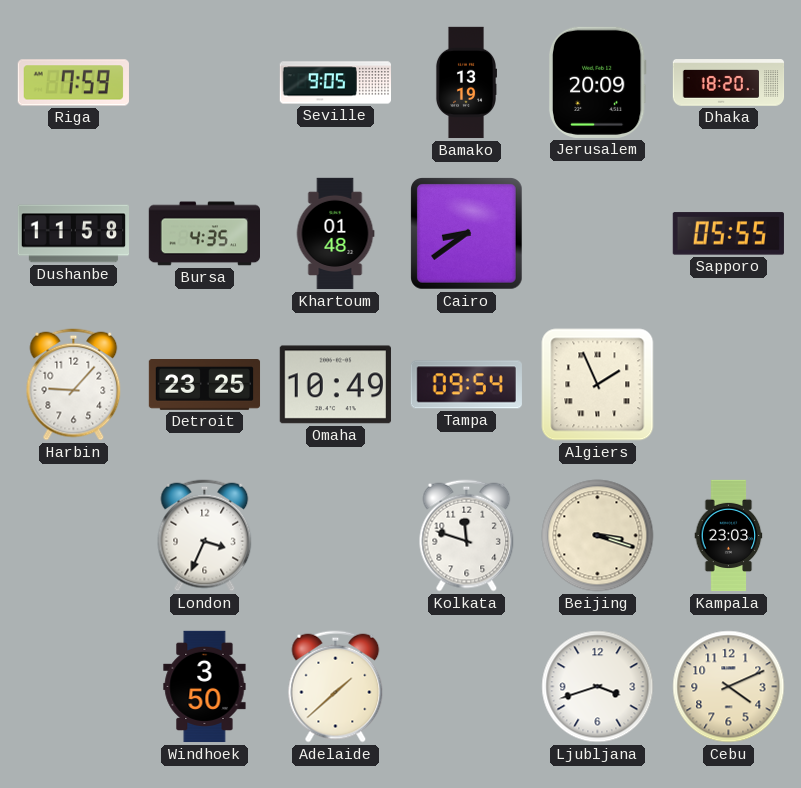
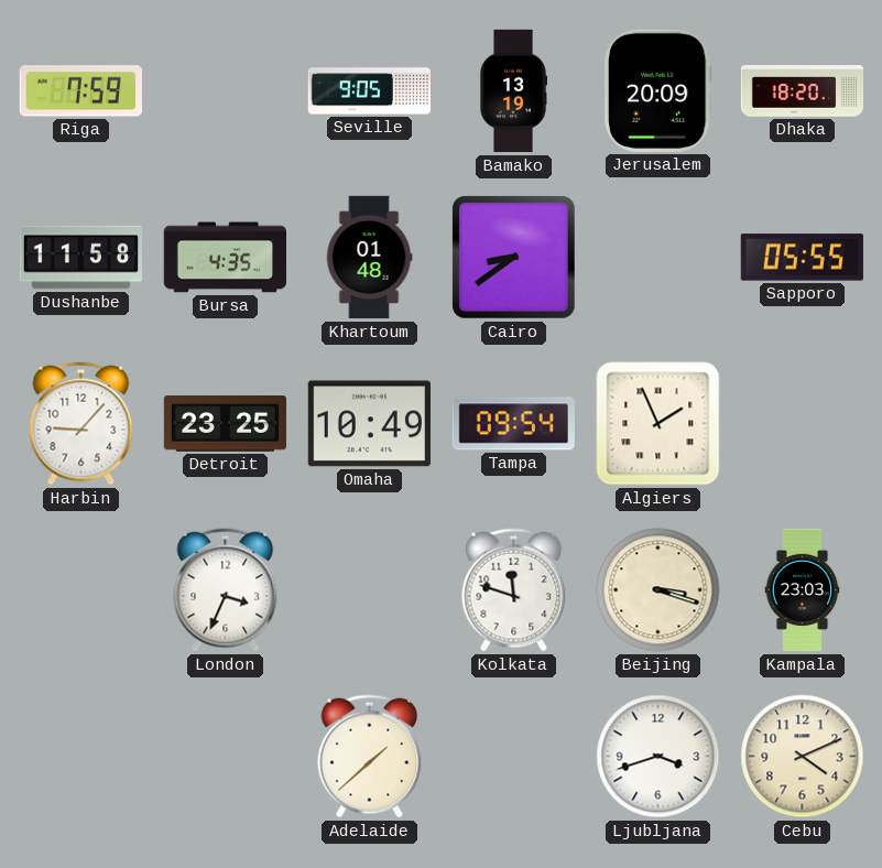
Windhoek: 3:50 -> none
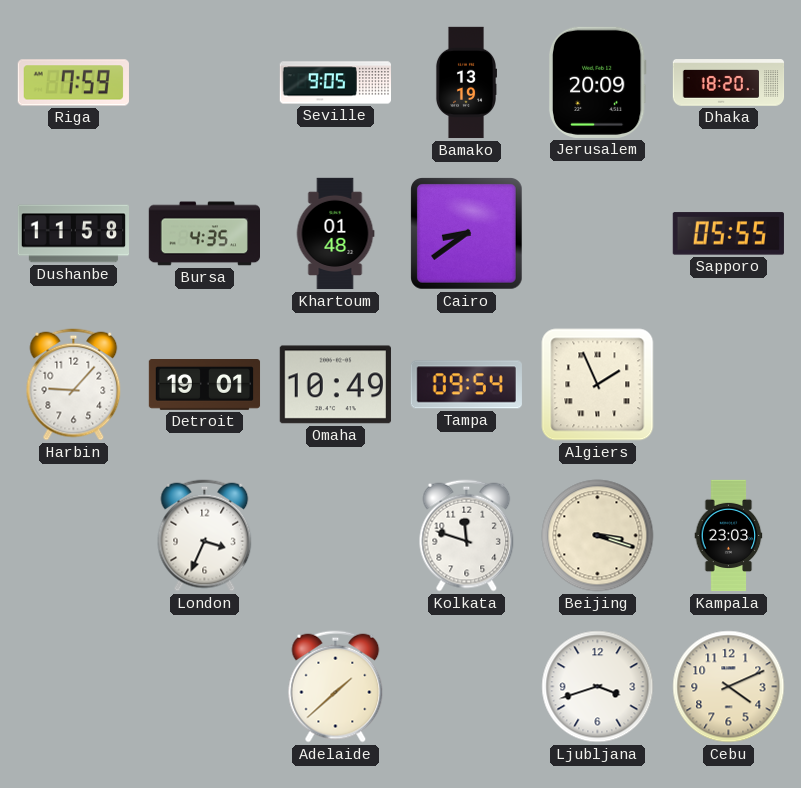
Detroit: 23:25 -> 19:01
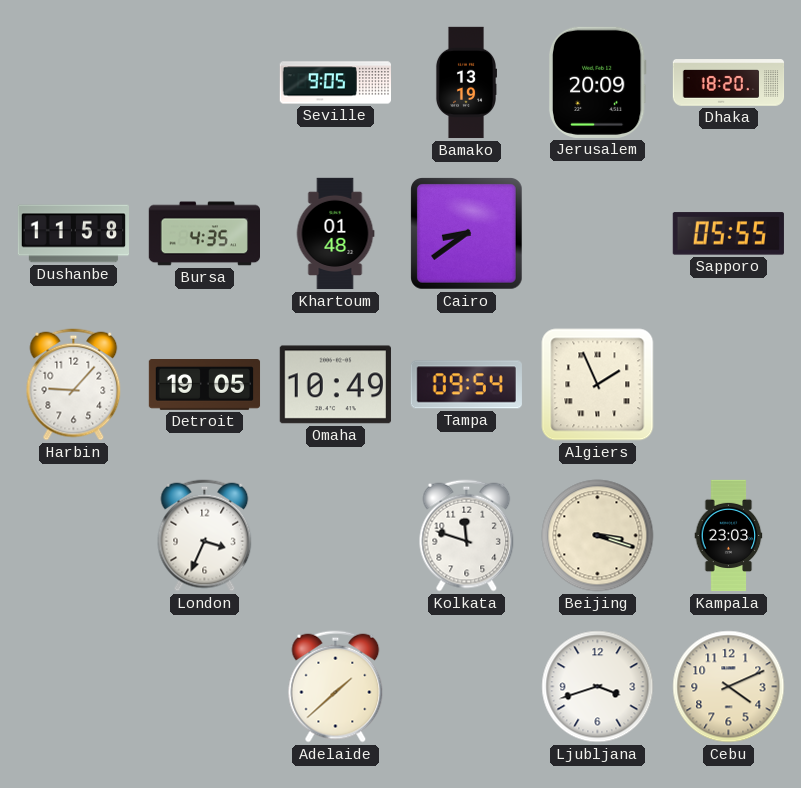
Riga: 7:59 -> none
Detroit: 19:01 -> 19:05
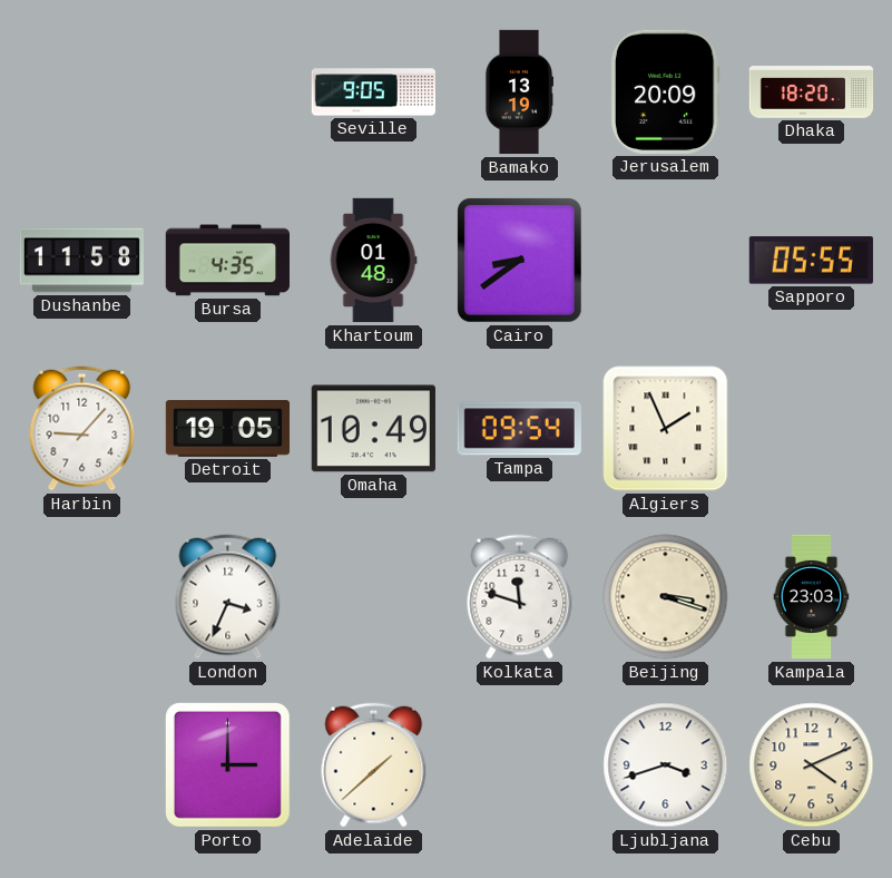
Porto: none -> 3:00
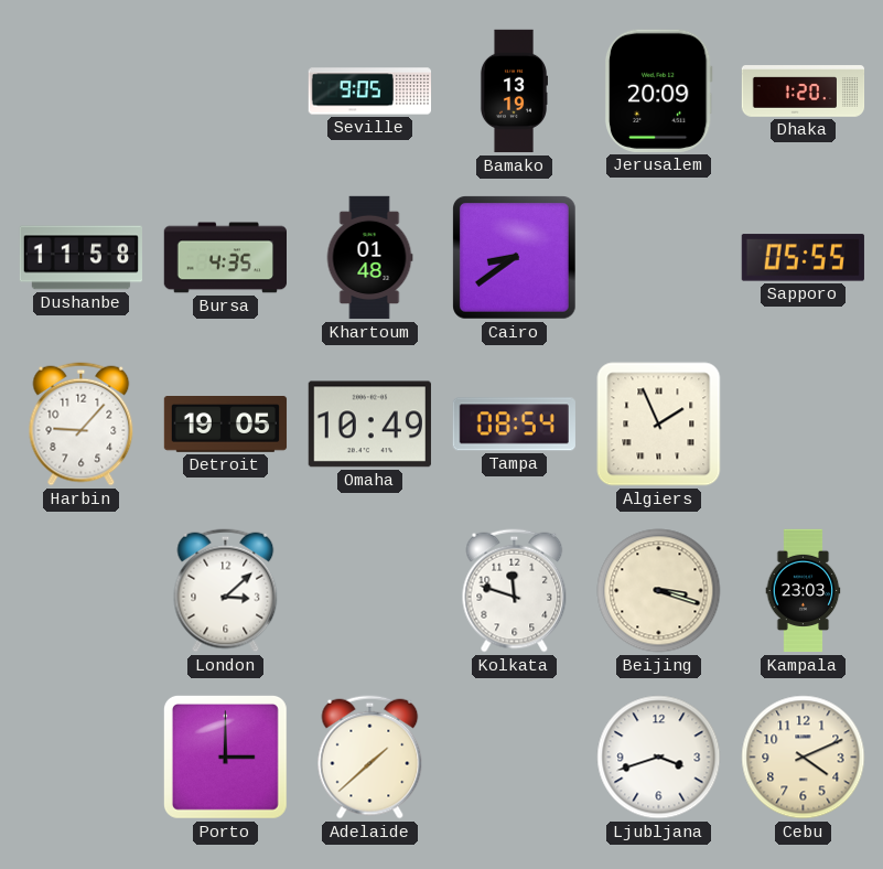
Dhaka: 18:20 -> 1:20
Tampa: 09:54 -> 08:54
London: 3:34 -> 3:08
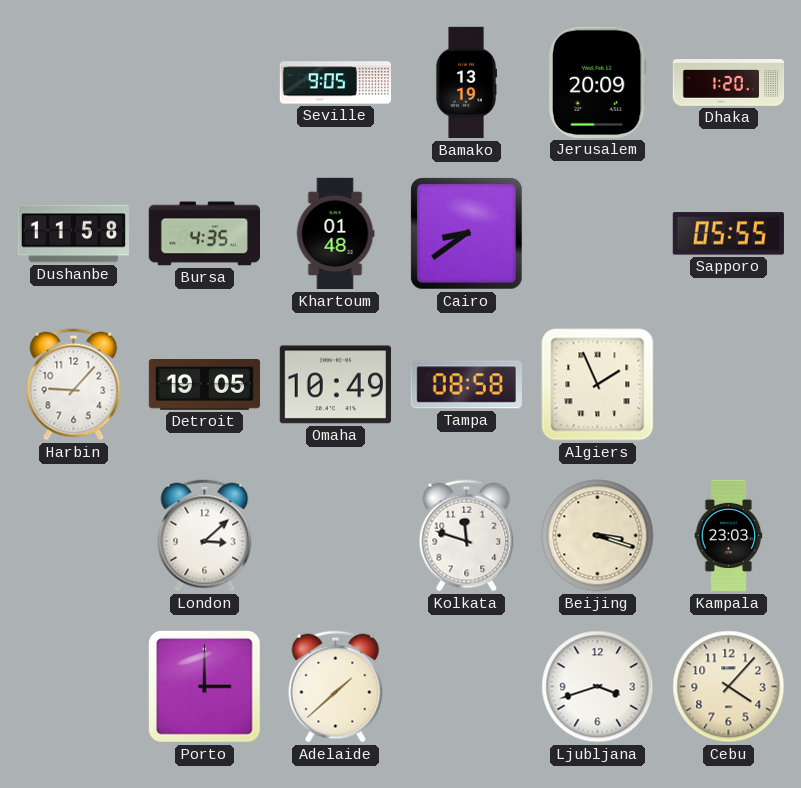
Tampa: 08:54 -> 08:58
Cebu: 4:11 -> 4:07
